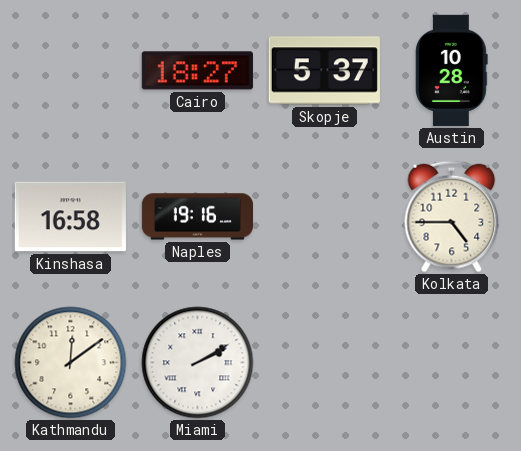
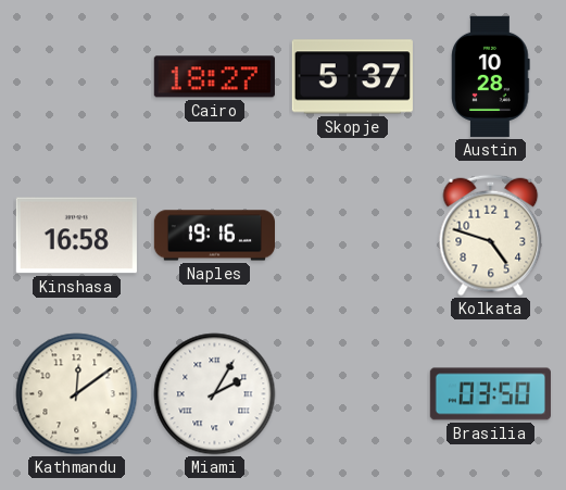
Kolkata: 4:45 -> 4:48
Miami: 2:10 -> 2:05
Brasilia: none -> 03:50
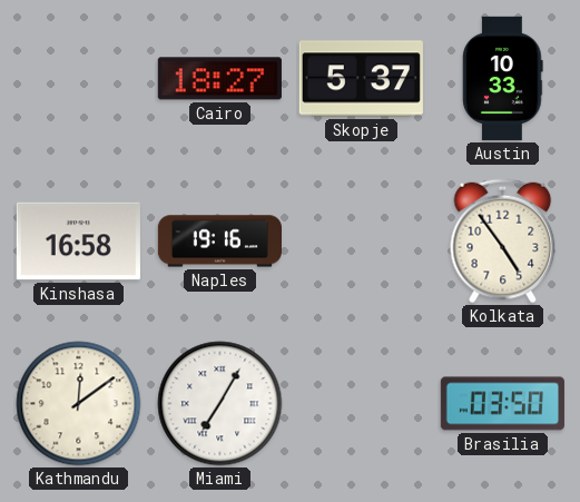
Austin: 10:28 -> 10:33
Kolkata: 4:48 -> 4:54
Miami: 2:05 -> 7:05
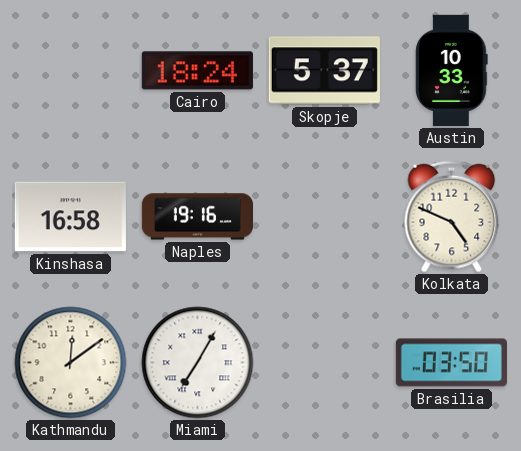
Cairo: 18:27 -> 18:24
Kolkata: 4:54 -> 4:49
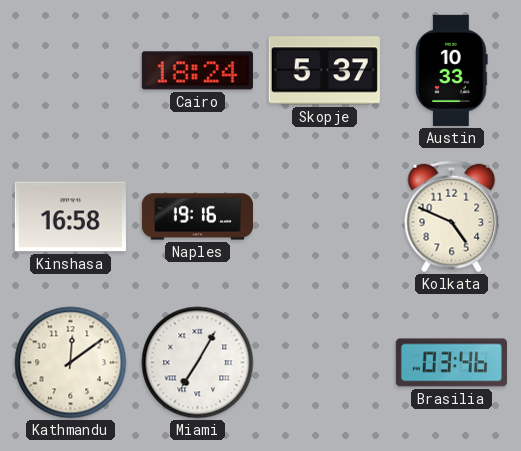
Brasilia: 03:50 -> 03:46
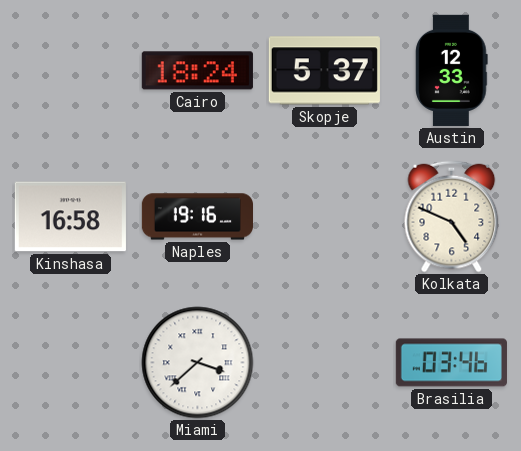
Austin: 10:33 -> 12:33
Kathmandu: 12:09 -> none
Miami: 7:05 -> 3:38
